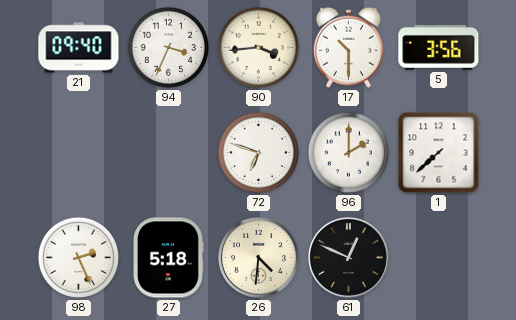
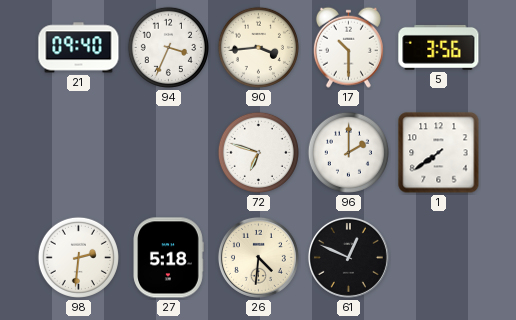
1: 7:38 -> 7:39
98: 2:26 -> 2:31
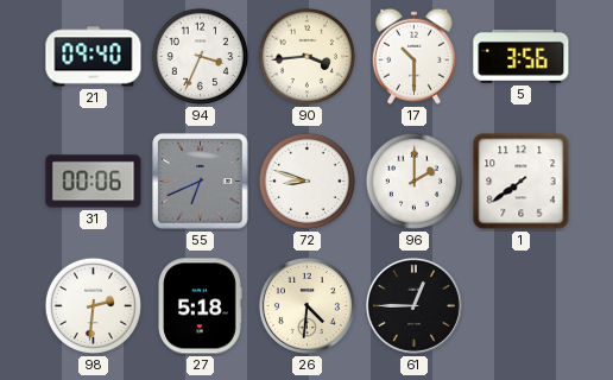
31: none -> 00:06
55: none -> 6:41
72: 6:48 -> 8:48
61: 12:49 -> 12:45
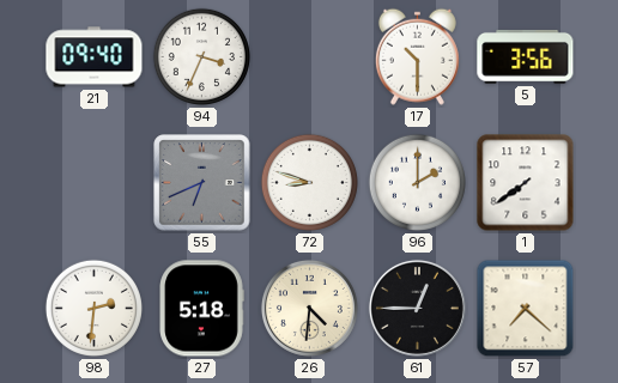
90: 3:44 -> none
31: 00:06 -> none
57: none -> 7:22
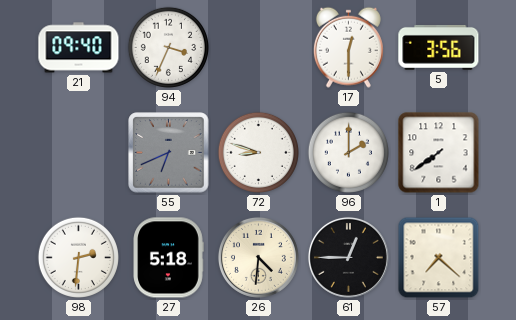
17: 10:30 -> 12:30
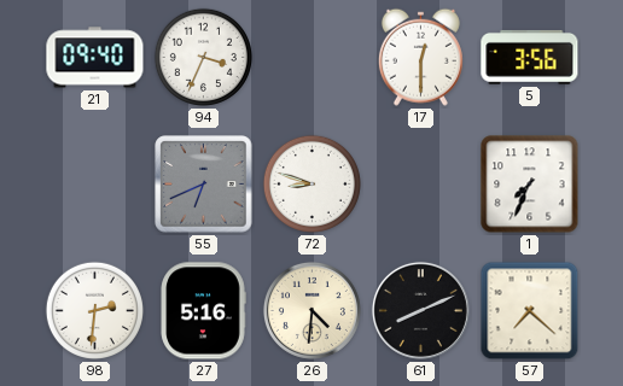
96: 2:00 -> none
1: 7:39 -> 7:34
27: 5:18 -> 5:16
61: 12:45 -> 8:11
